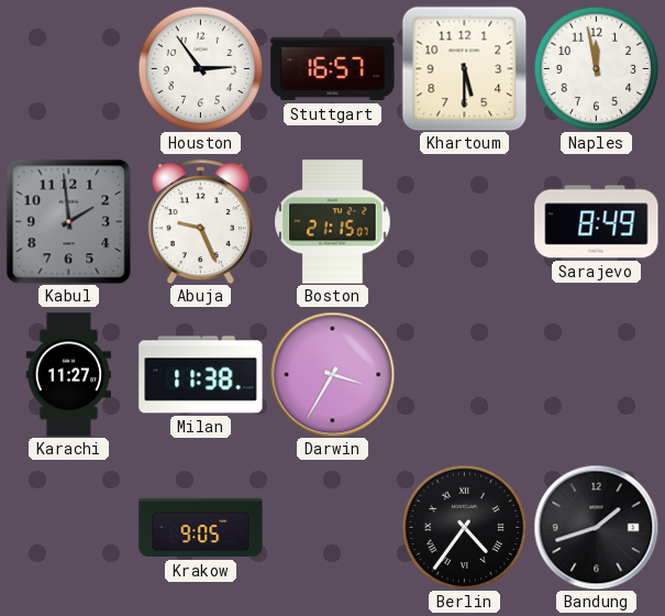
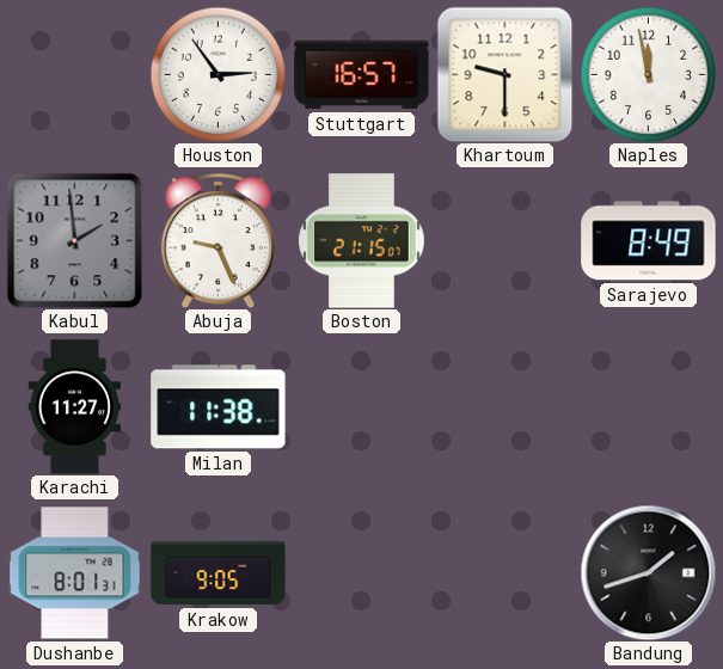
Khartoum: 5:30 -> 9:30
Darwin: 3:35 -> none
Dushanbe: none -> 8:01
Berlin: 4:36 -> none
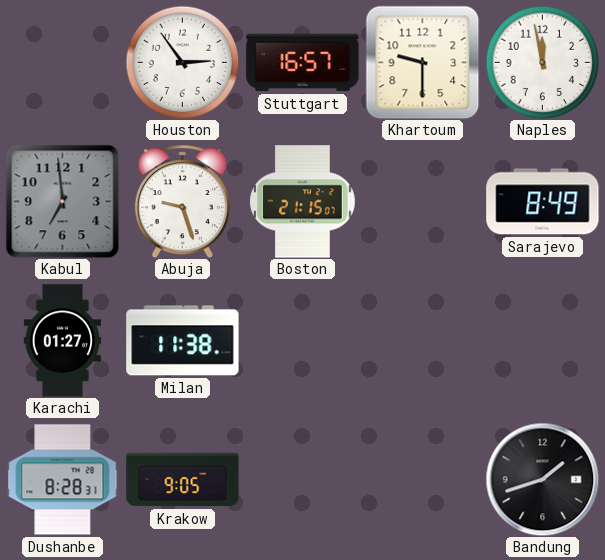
Kabul: 1:59 -> 6:59
Abuja: 9:26 -> 9:27
Karachi: 11:27 -> 01:27
Dushanbe: 8:01 -> 8:28
